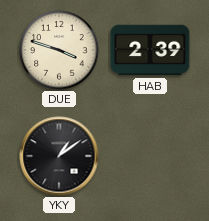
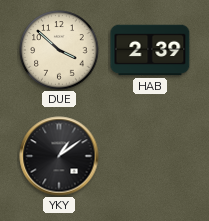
DUE: 3:48 -> 3:52
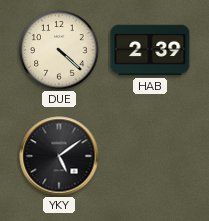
DUE: 3:52 -> 4:22
YKY: 1:09 -> 5:09
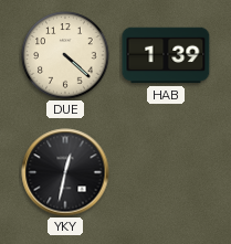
HAB: 2:39 -> 1:39
YKY: 5:09 -> 12:32
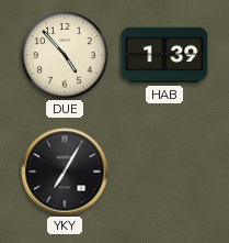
DUE: 4:22 -> 4:53
YKY: 12:32 -> 7:05
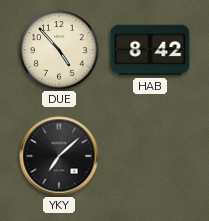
HAB: 1:39 -> 8:42
YKY: 7:05 -> 7:08
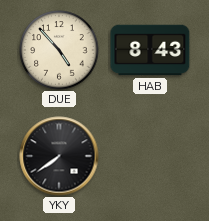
HAB: 8:42 -> 8:43
YKY: 7:08 -> 7:39
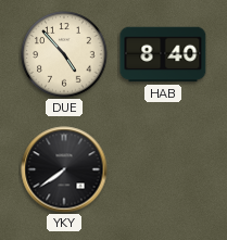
HAB: 8:43 -> 8:40
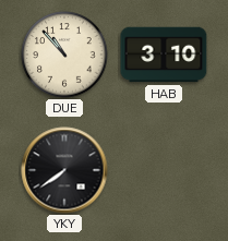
DUE: 4:53 -> 10:53
HAB: 8:40 -> 3:10
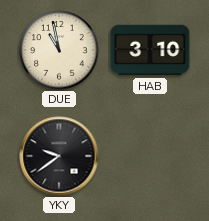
DUE: 10:53 -> 10:58
YKY: 7:39 -> 9:39
